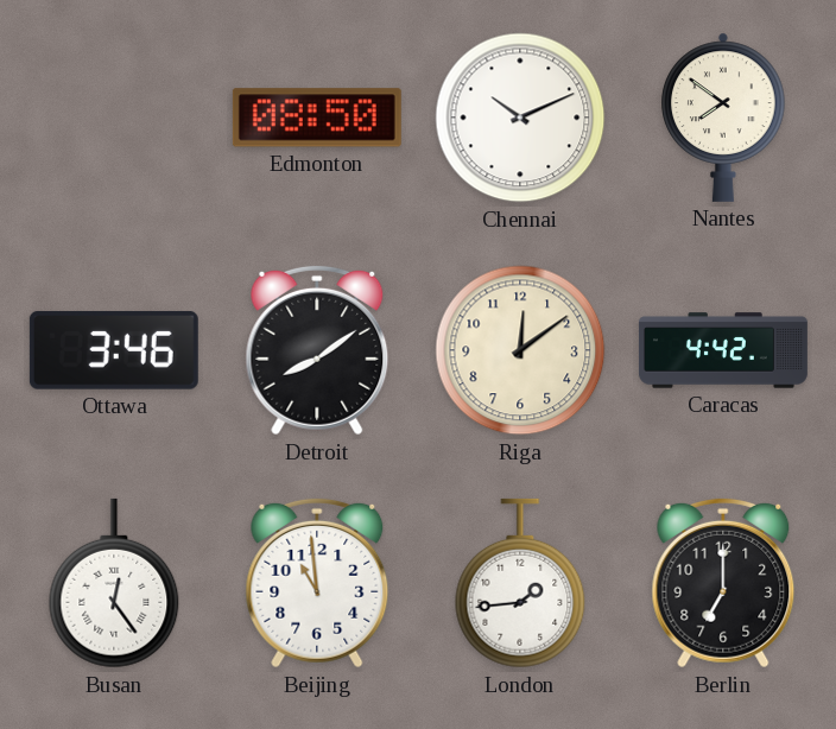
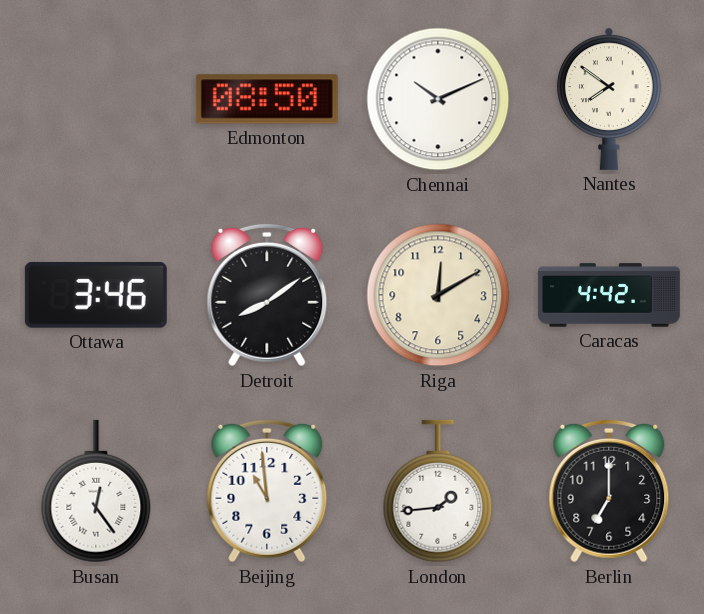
Riga: 12:09 -> 12:10
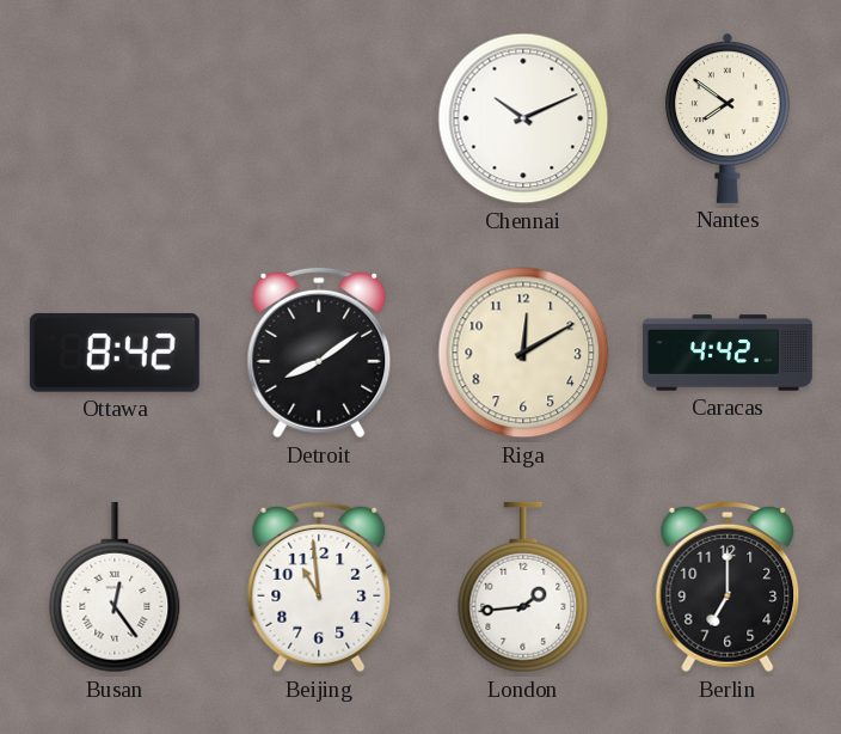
Edmonton: 08:50 -> none
Ottawa: 3:46 -> 8:42
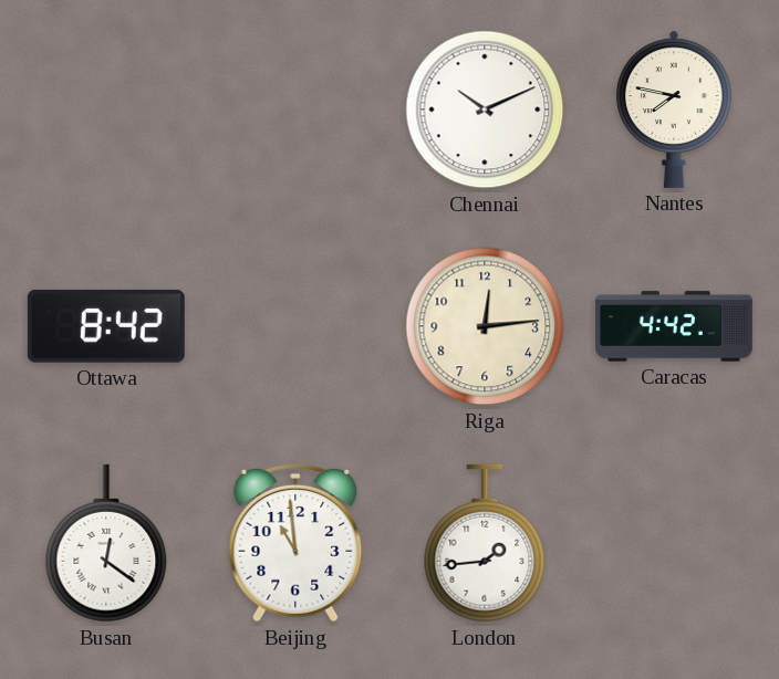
Nantes: 7:51 -> 7:47
Detroit: 8:09 -> none
Riga: 12:10 -> 12:14
Busan: 12:24 -> 12:21
Berlin: 7:00 -> none
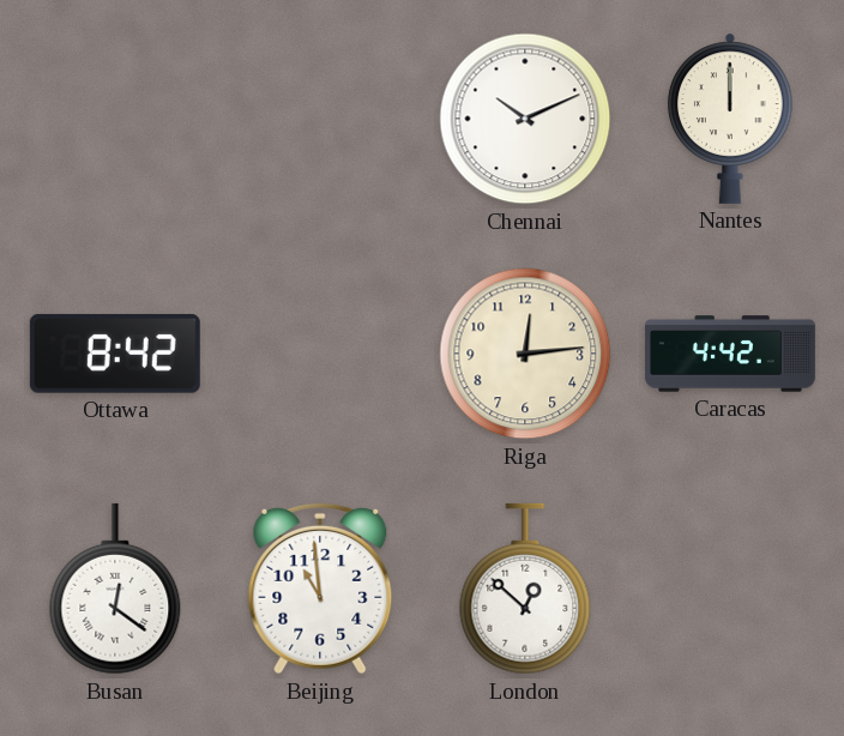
Nantes: 7:47 -> 12:00
London: 1:44 -> 12:52
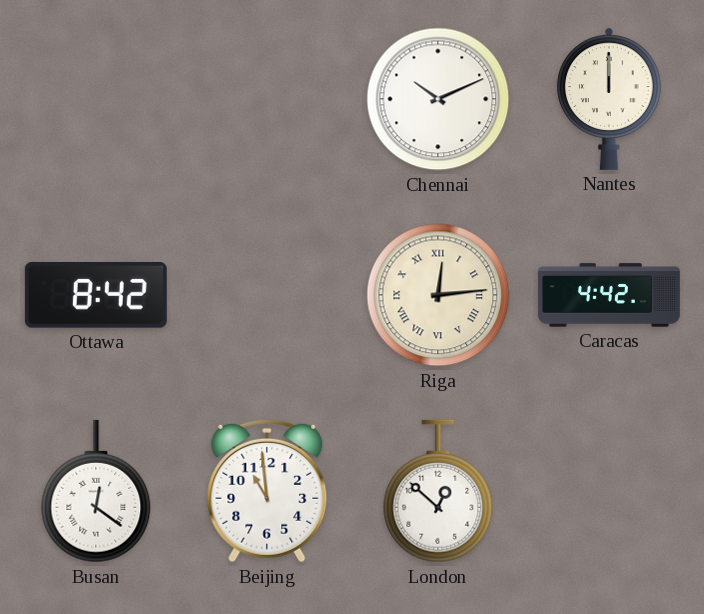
Riga numerals: Arabic -> Roman
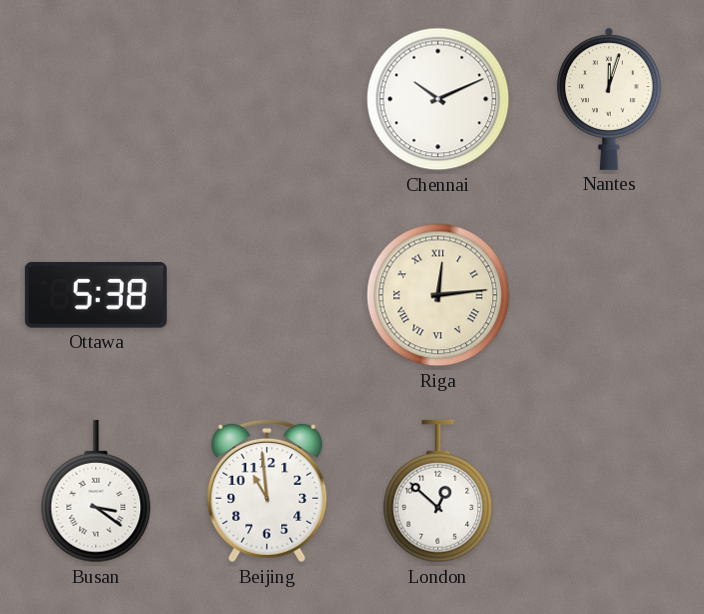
Nantes: 12:00 -> 12:03
Ottawa: 8:42 -> 5:38
Caracas: 4:42 -> none
Busan: 12:21 -> 3:21
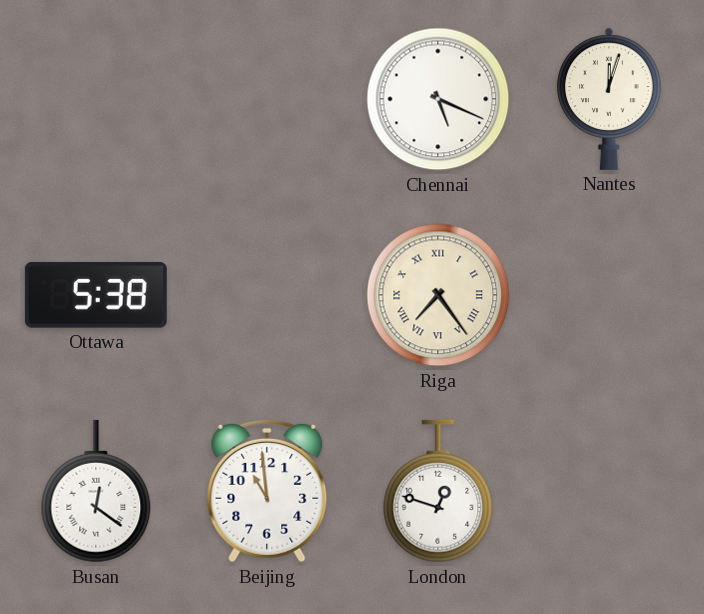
Chennai: 10:11 -> 5:19
Riga: 12:14 -> 7:24
Busan: 3:21 -> 12:21
London: 12:52 -> 12:48
